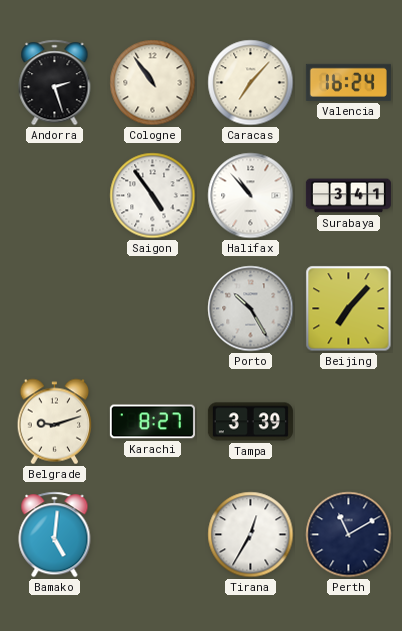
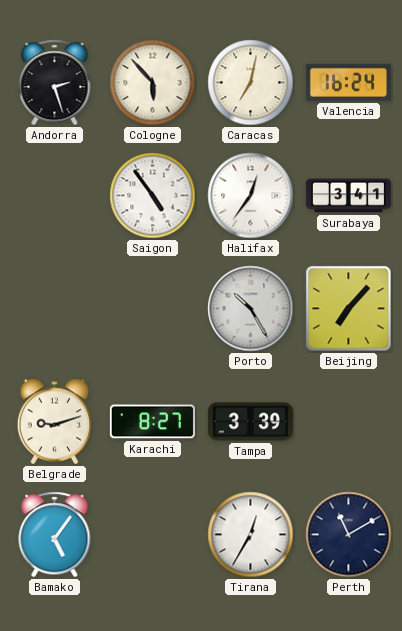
Cologne: 10:54 -> 5:53
Caracas: 7:07 -> 7:02
Halifax: 10:53 -> 12:36
Bamako: 5:01 -> 5:06
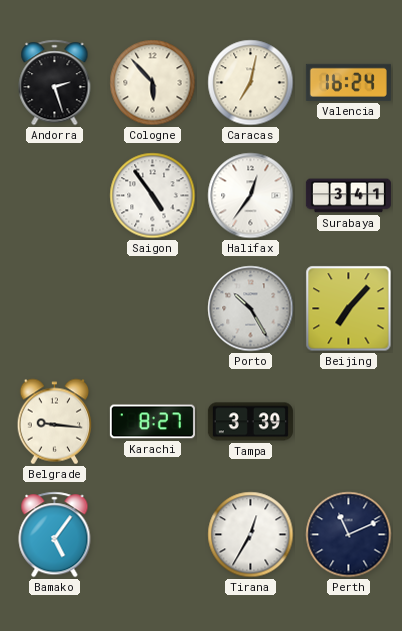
Belgrade: 9:12 -> 9:16
Perth: 11:10 -> 11:11
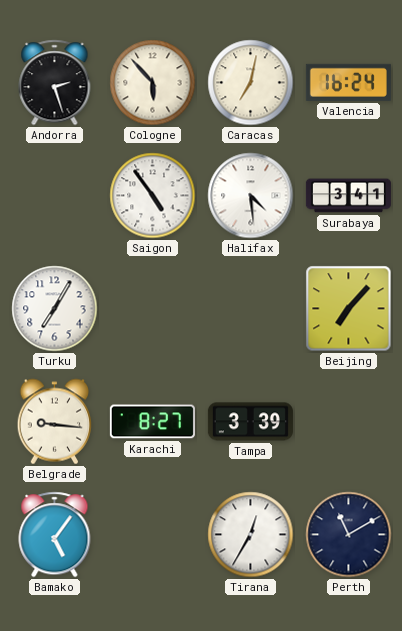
Halifax: 12:36 -> 4:29
Turku: none -> 7:05
Porto: 10:25 -> none
Perth: 11:11 -> 11:10
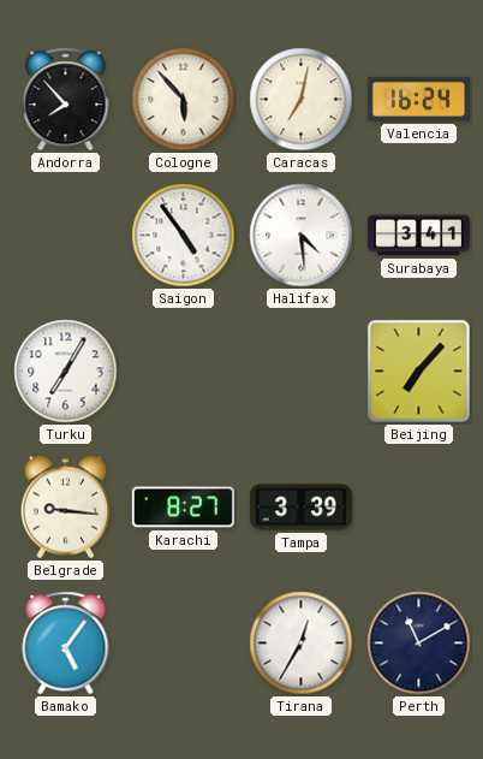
Andorra: 2:27 -> 7:53
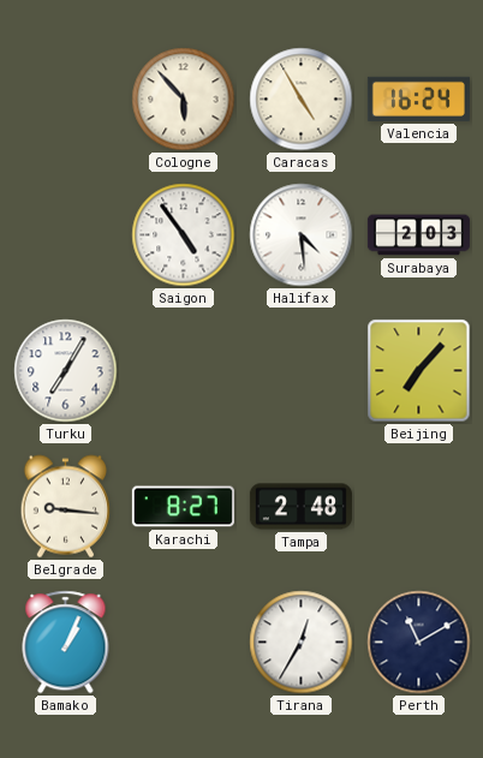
Andorra: 7:53 -> none
Caracas: 7:02 -> 4:55
Surabaya: 3:41 -> 2:03
Tampa: 3:39 -> 2:48
Bamako: 5:06 -> 1:04
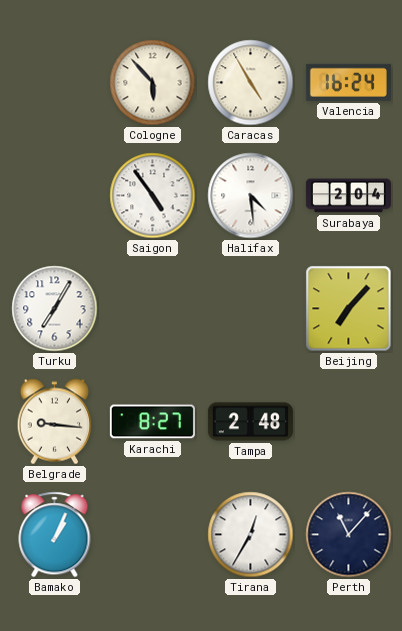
Surabaya: 2:03 -> 2:04
Perth: 11:10 -> 11:07
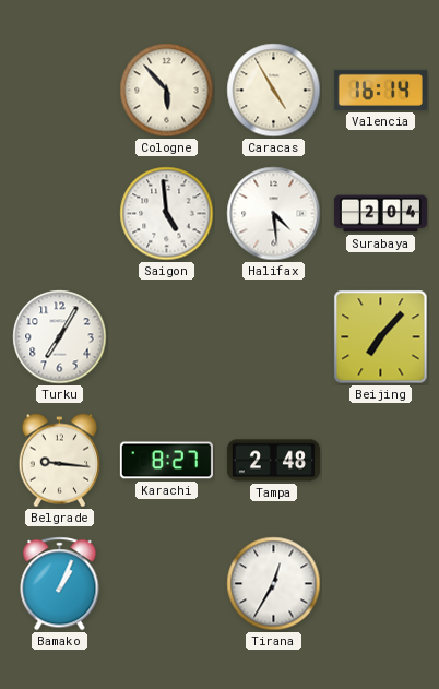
Valencia: 16:24 -> 16:14
Saigon: 4:54 -> 4:59
Perth: 11:07 -> none
